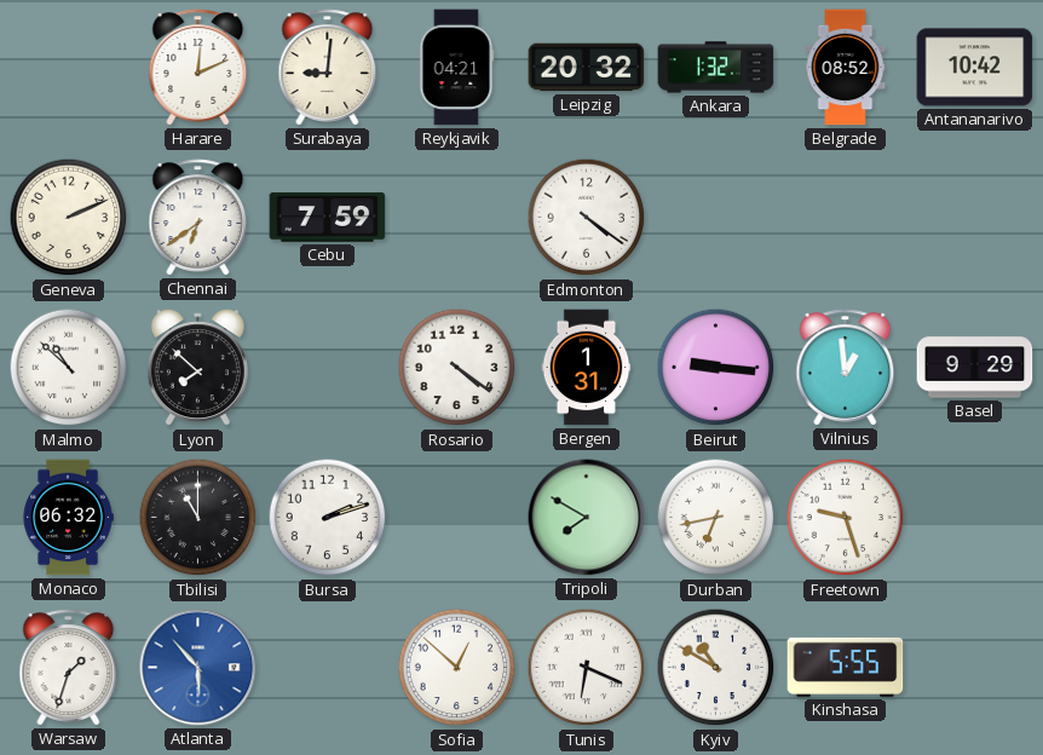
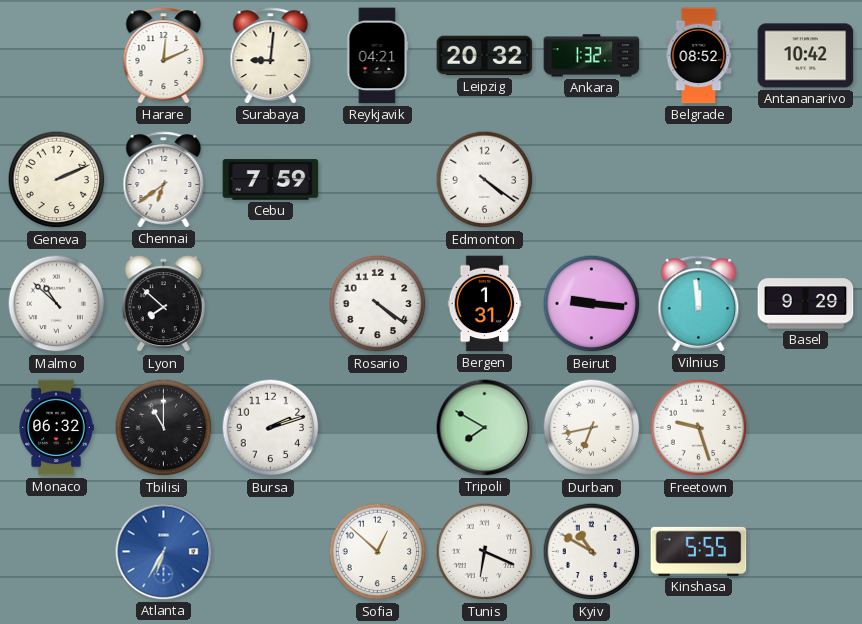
Vilnius: 12:59 -> 11:59
Warsaw: 1:33 -> none
Atlanta: 5:53 -> 6:35
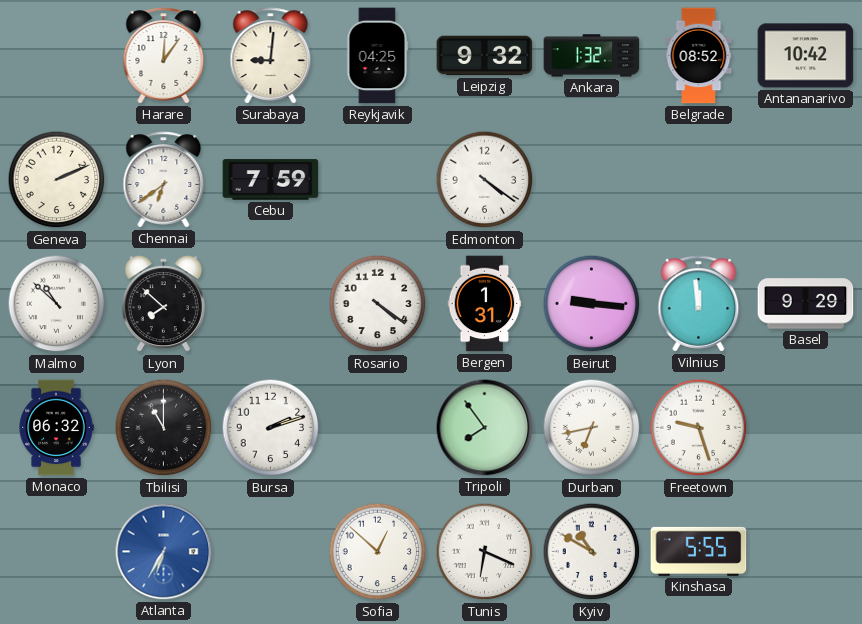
Harare: 12:11 -> 12:06
Reykjavik: 04:21 -> 04:25
Leipzig: 20:32 -> 9:32
Tripoli: 7:50 -> 7:54
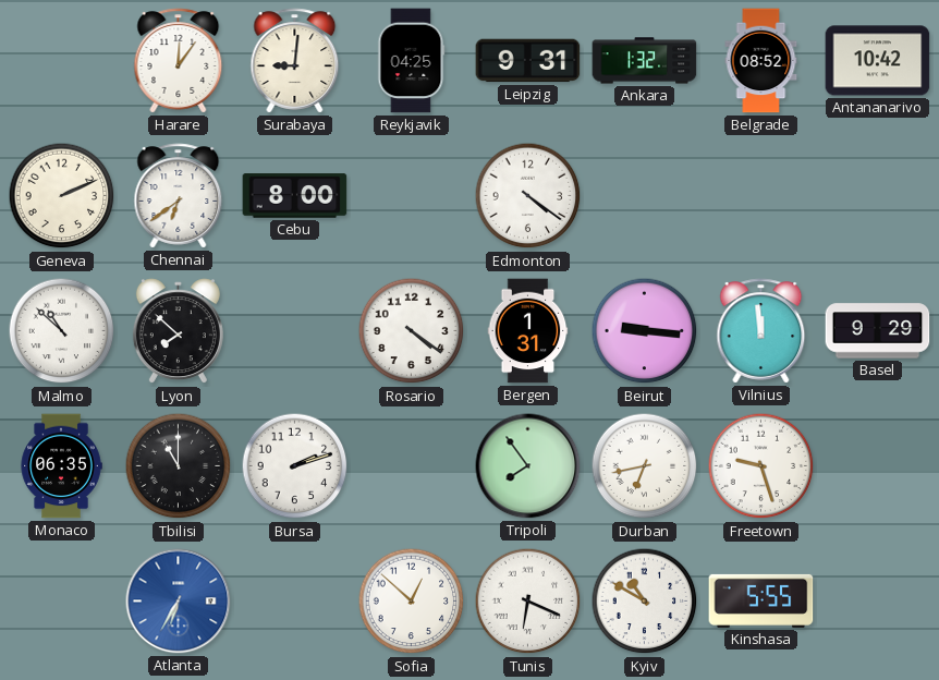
Leipzig: 9:32 -> 9:31
Cebu: 7:59 -> 8:00
Monaco: 06:32 -> 06:35
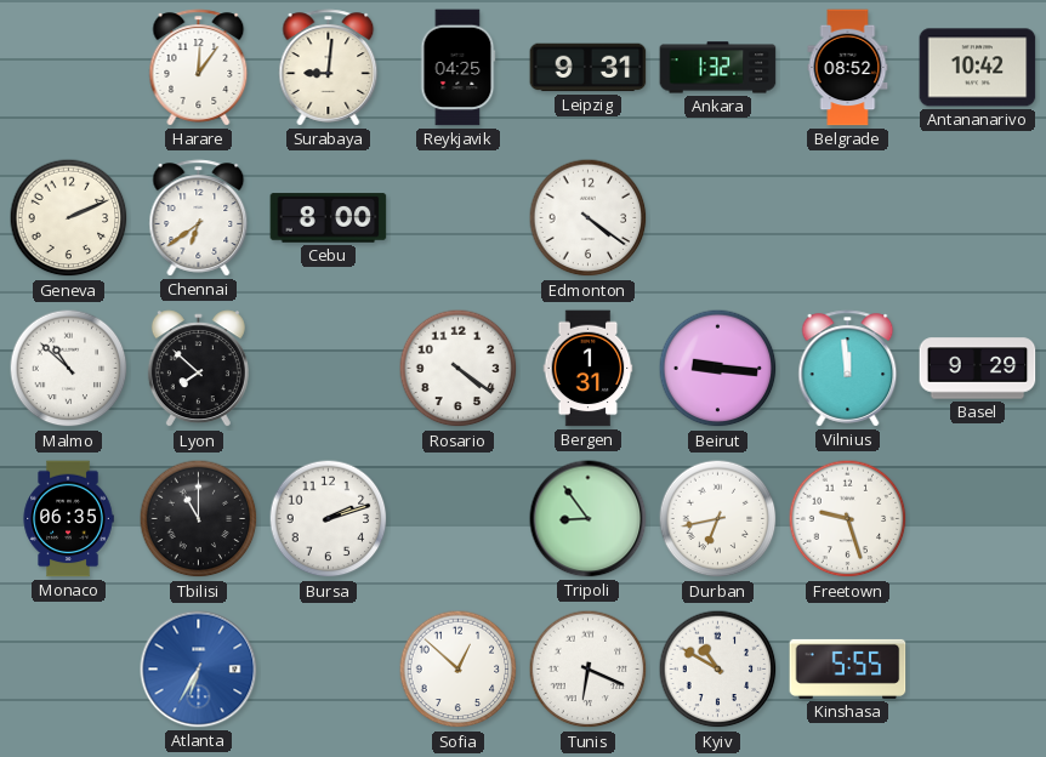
Tripoli: 7:54 -> 8:54
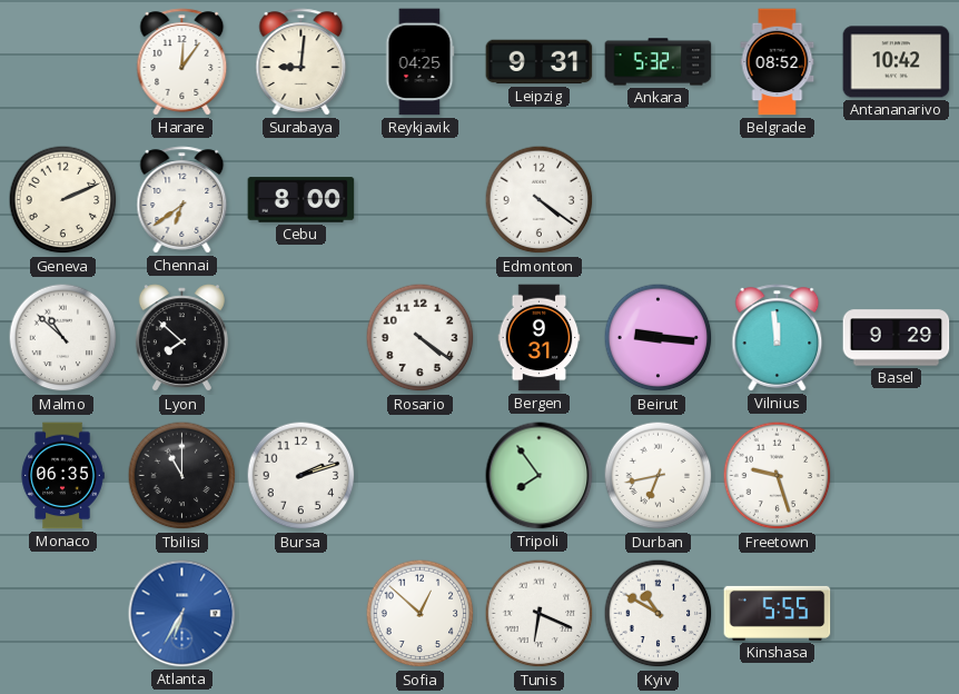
Ankara: 1:32 -> 5:32
Bergen: 1:31 -> 9:31
Tripoli: 8:54 -> 7:54
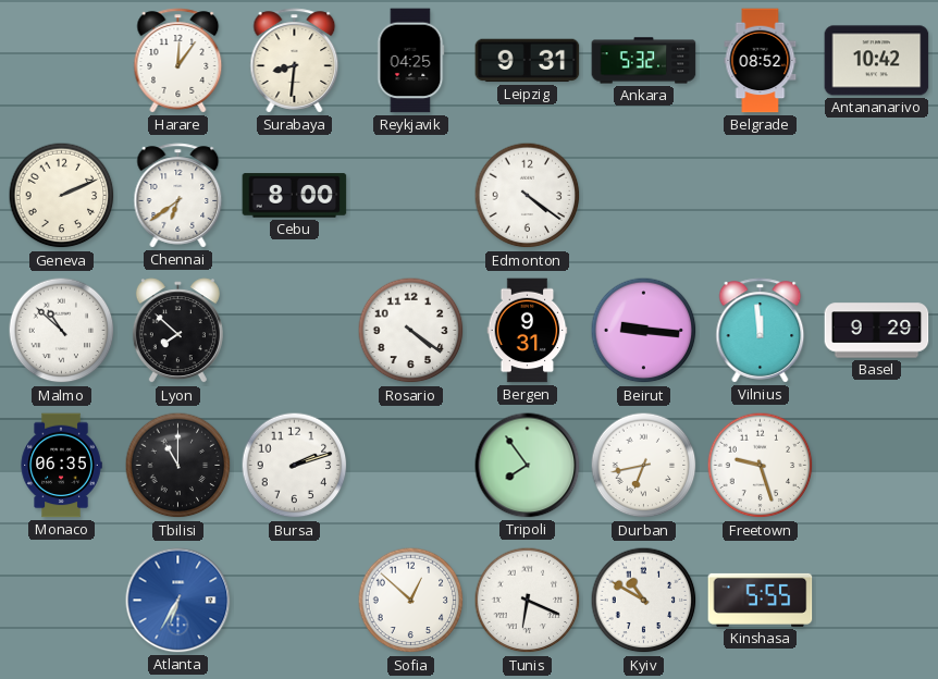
Surabaya: 9:01 -> 8:31
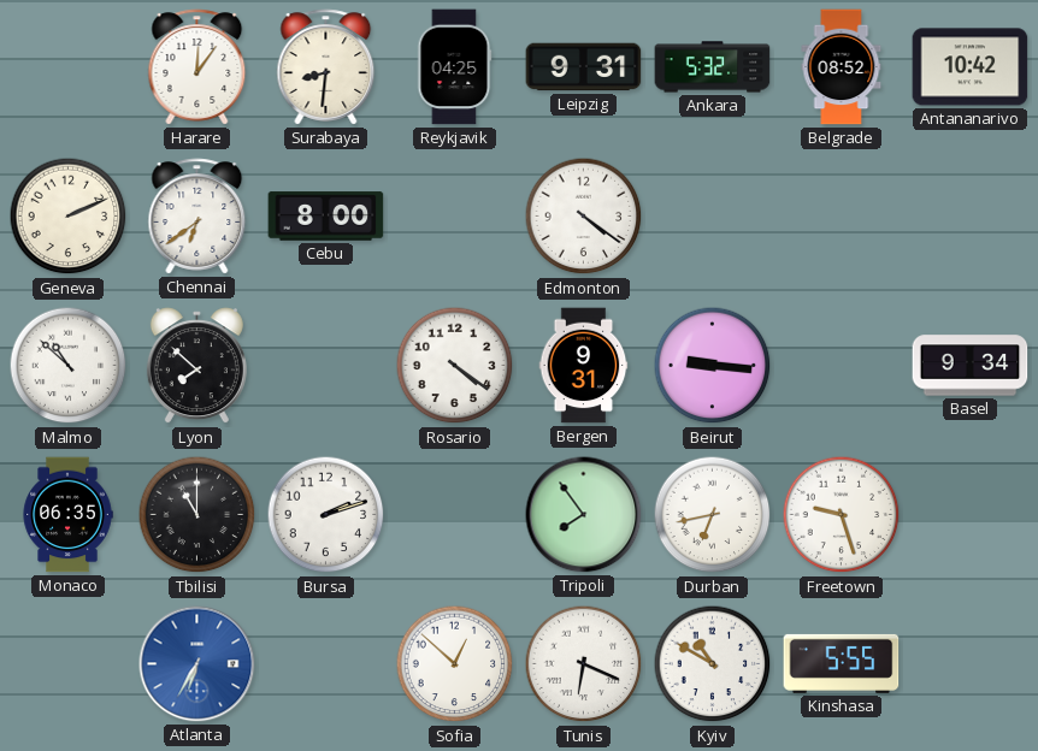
Vilnius: 11:59 -> none
Basel: 9:29 -> 9:34
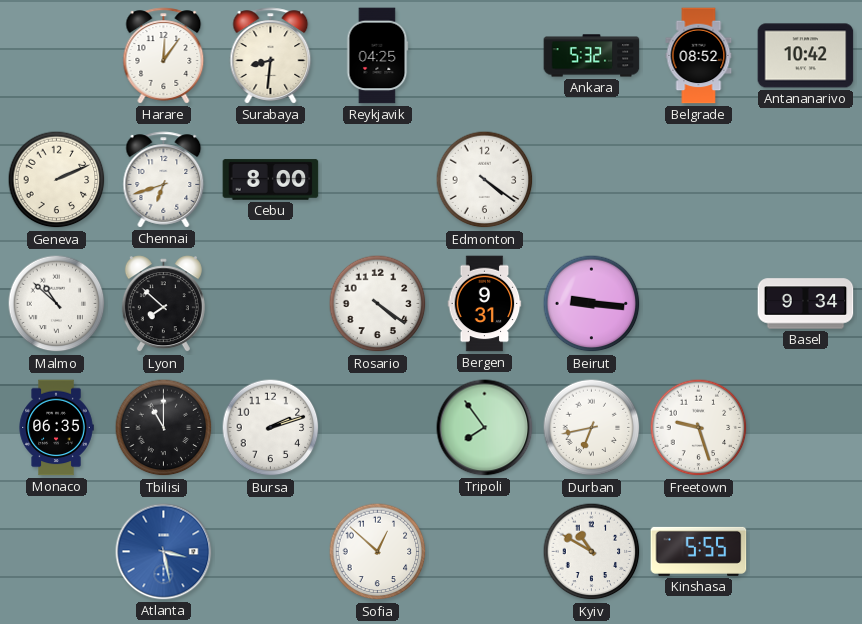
Leipzig: 9:31 -> none
Chennai: 6:39 -> 6:42
Atlanta: 6:35 -> 3:28
Tunis: 6:19 -> none
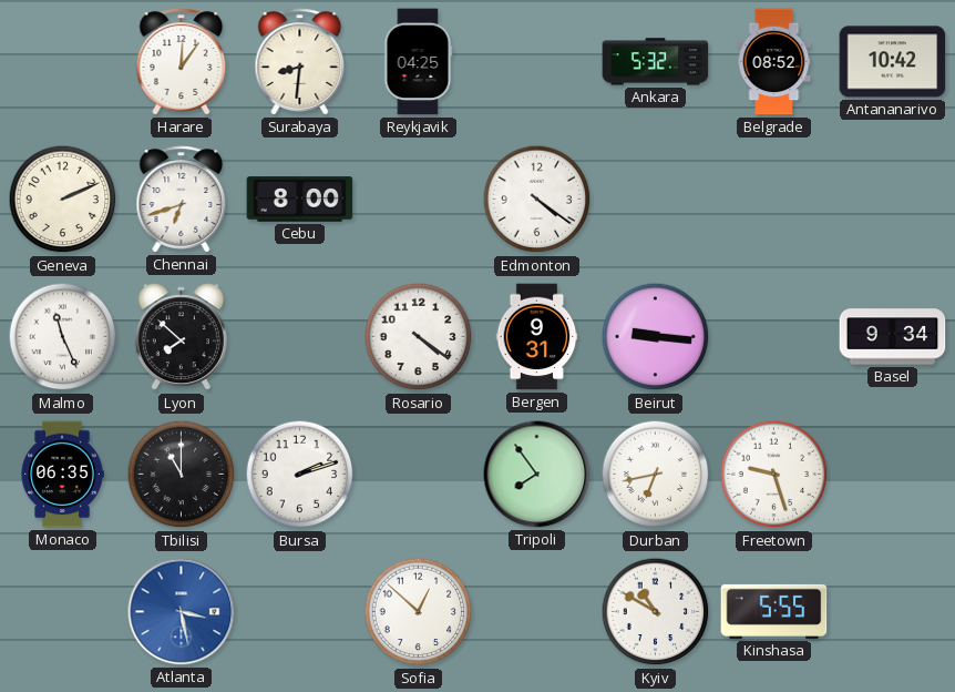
Malmo: 10:52 -> 11:26
